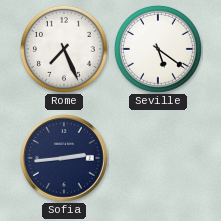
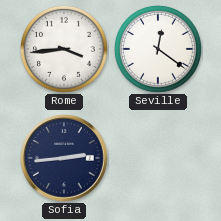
Rome: 7:26 -> 3:44
Seville: 5:21 -> 12:21
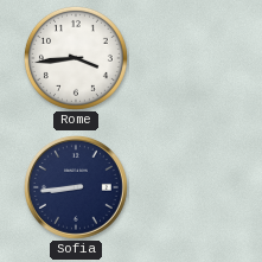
Seville: 12:21 -> none
Sofia: 2:44 -> 8:44
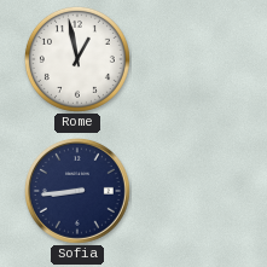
Rome: 3:44 -> 12:58
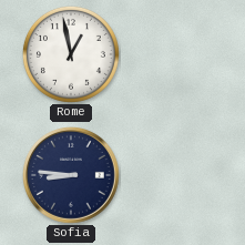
Sofia: 8:44 -> 8:46
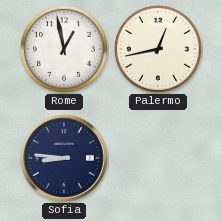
Palermo: none -> 12:43
